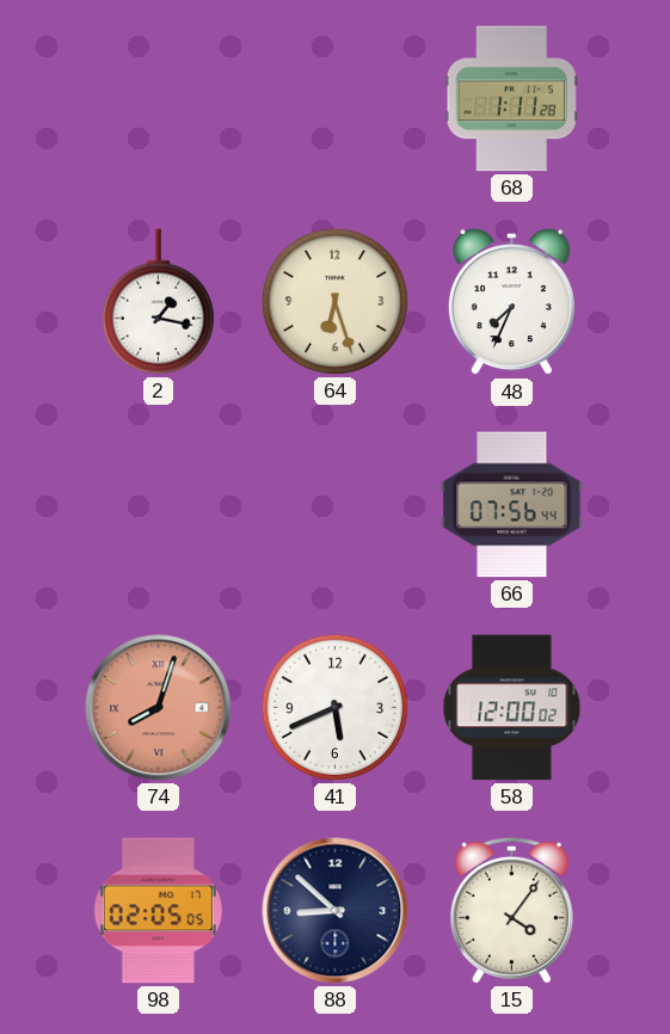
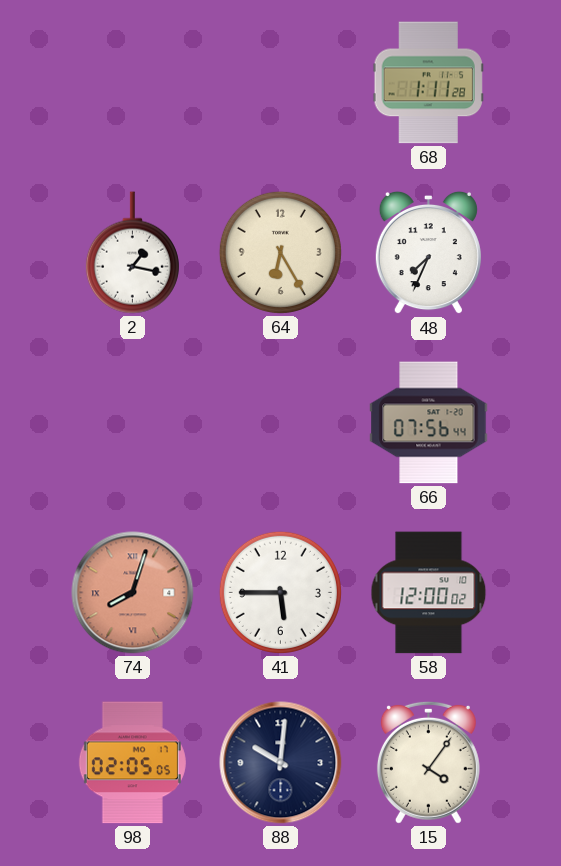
64: 6:27 -> 6:25
41: 5:41 -> 5:45
88: 8:52 -> 10:01
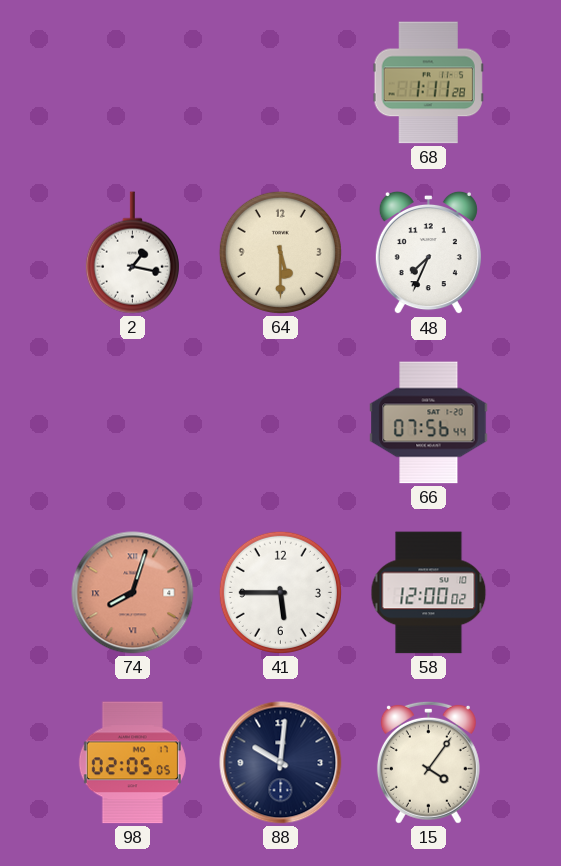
64: 6:25 -> 5:30
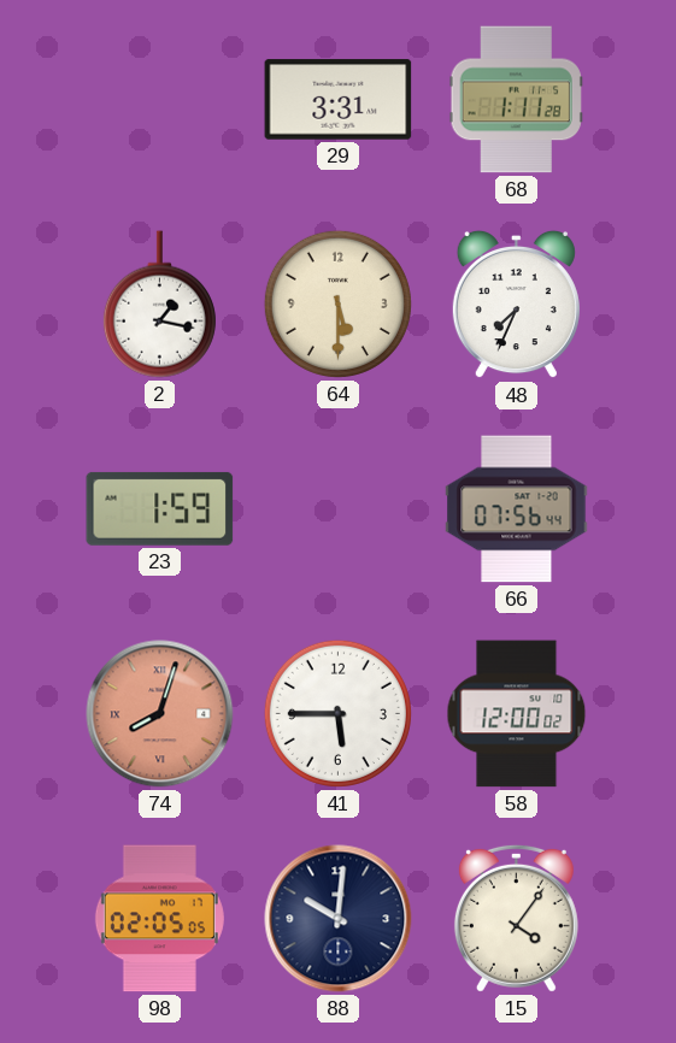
29: none -> 3:31
23: none -> 1:59
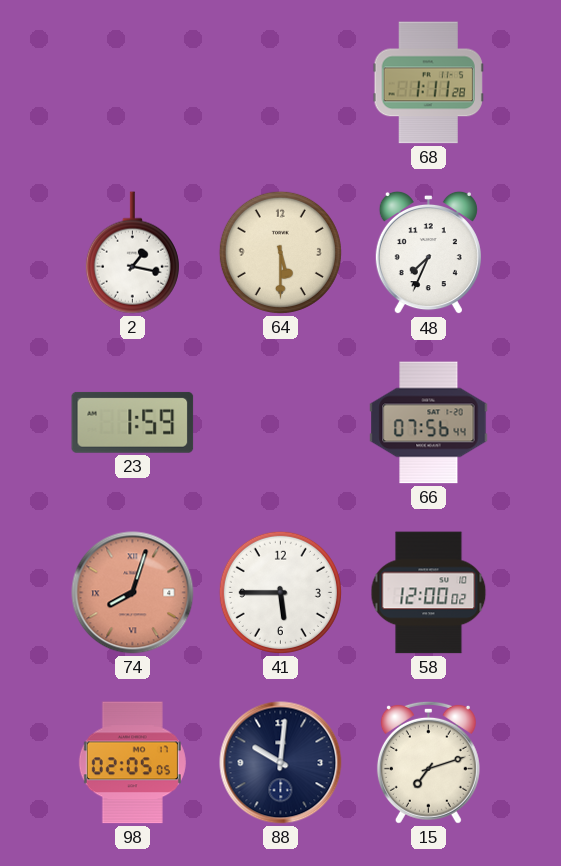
29: 3:31 -> none
15: 4:06 -> 7:12
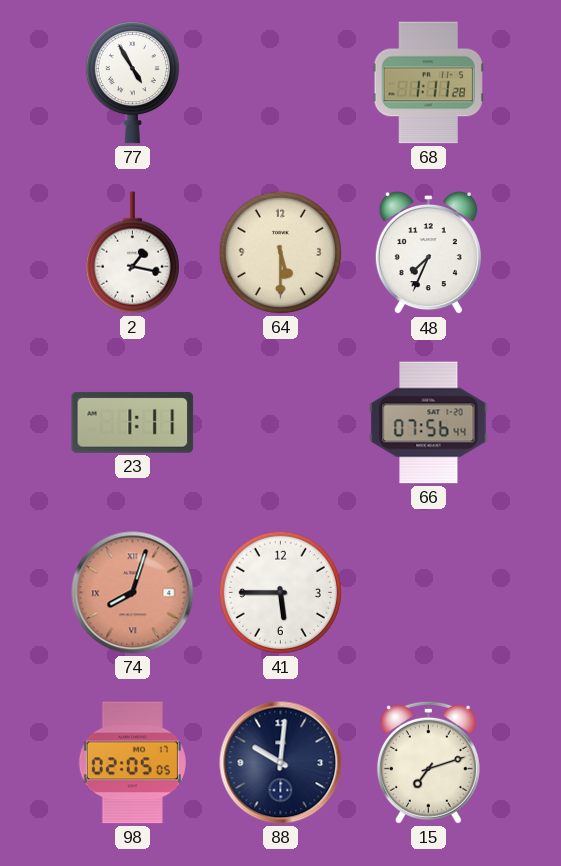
77: none -> 4:55
23: 1:59 -> 1:11
58: 12:00 -> none
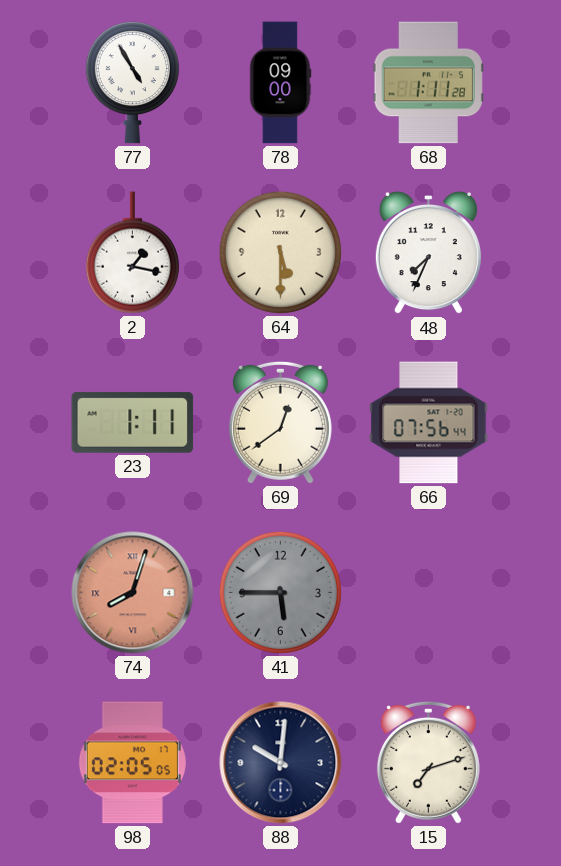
78: none -> 09:00
69: none -> 12:39
41 dial: white -> grey
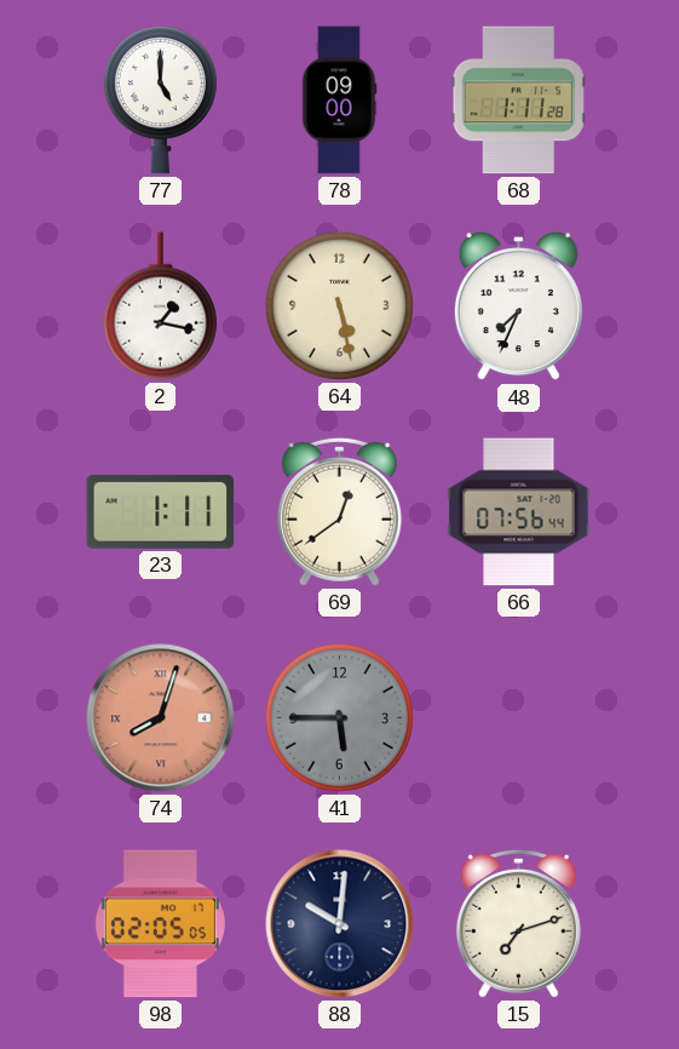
77: 4:55 -> 5:00
64: 5:30 -> 5:28
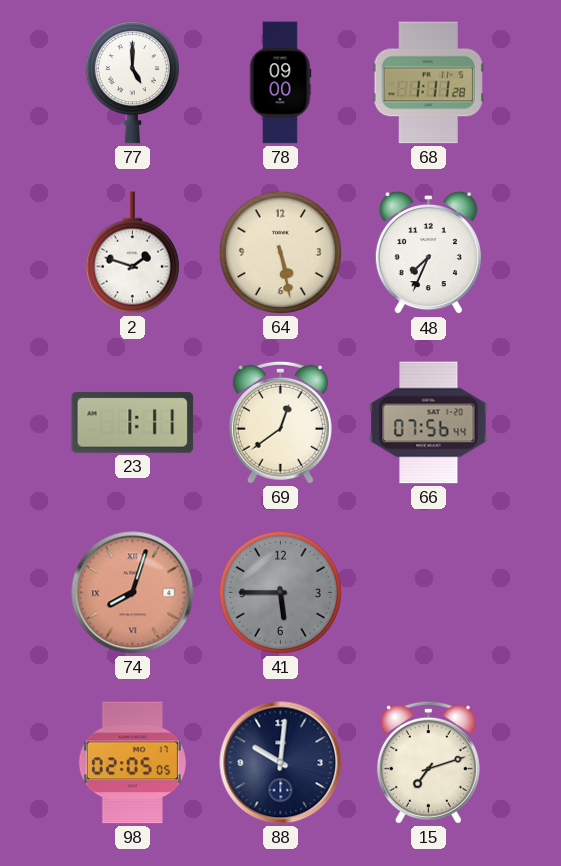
2: 1:17 -> 1:48
